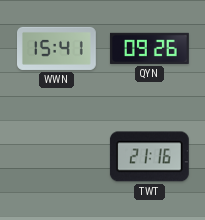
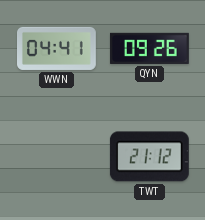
WWN: 15:41 -> 04:41
TWT: 21:16 -> 21:12
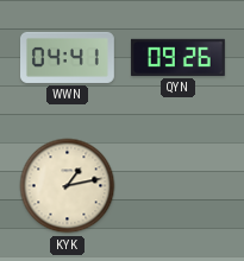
KYK: none -> 1:13
TWT: 21:12 -> none
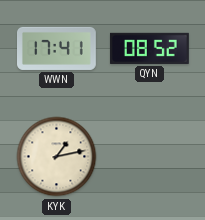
WWN: 04:41 -> 17:41
QYN: 09:26 -> 08:52
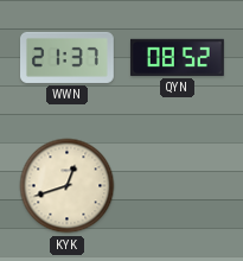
WWN: 17:41 -> 21:37
KYK: 1:13 -> 12:42
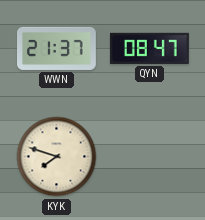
QYN: 08:52 -> 08:47
KYK: 12:42 -> 7:48
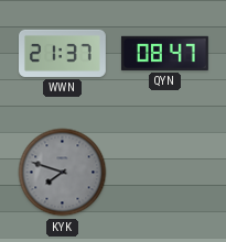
KYK dial: cream -> grey
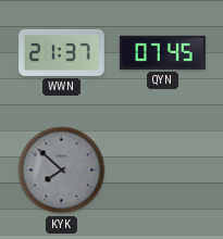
QYN: 08:47 -> 07:45
KYK: 7:48 -> 7:52
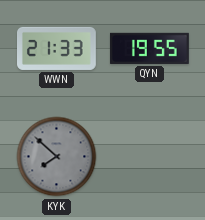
WWN: 21:37 -> 21:33
QYN: 07:45 -> 19:55
